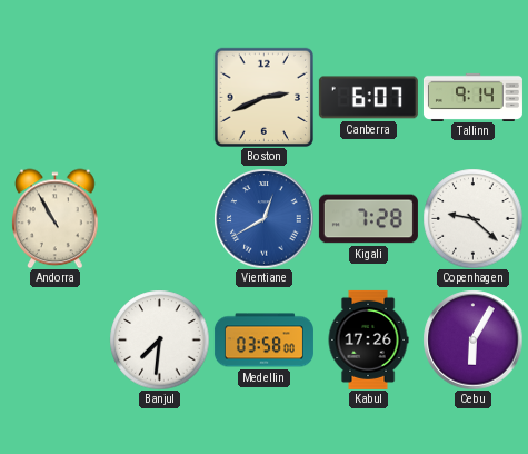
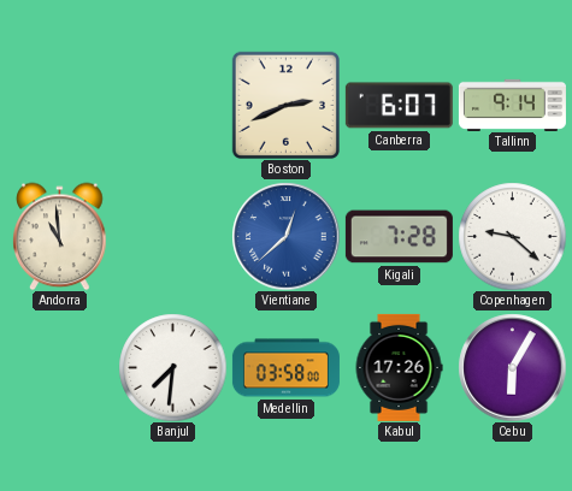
Andorra: 10:55 -> 10:59
Vientiane: 12:40 -> 12:38
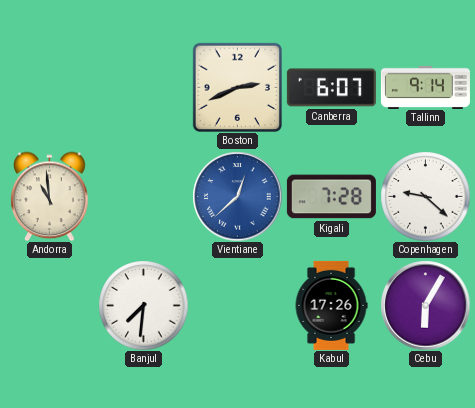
Medellin: 03:58 -> none
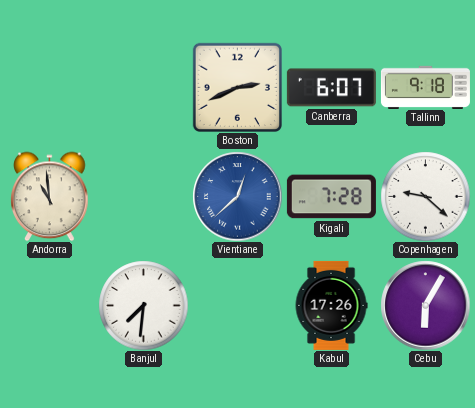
Tallinn: 9:14 -> 9:18
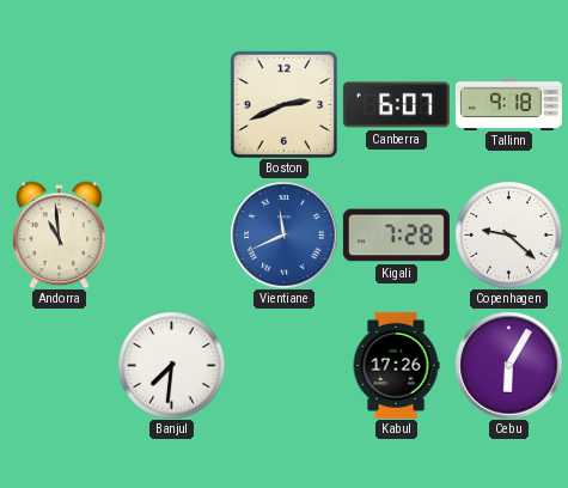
Vientiane: 12:38 -> 11:41
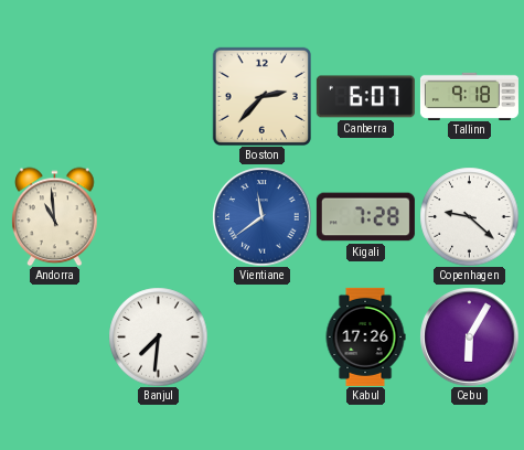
Boston: 2:41 -> 2:37
Vientiane: 11:41 -> 11:39
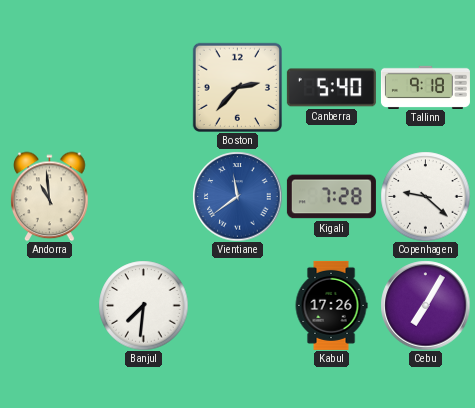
Canberra: 6:07 -> 5:40
Cebu: 6:05 -> 7:05
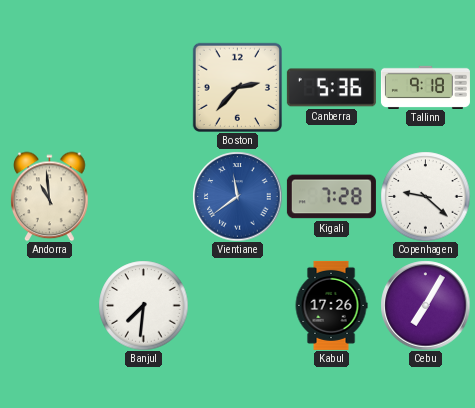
Canberra: 5:40 -> 5:36
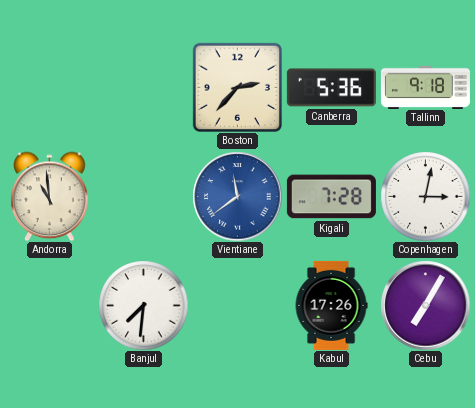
Copenhagen: 9:22 -> 3:02
